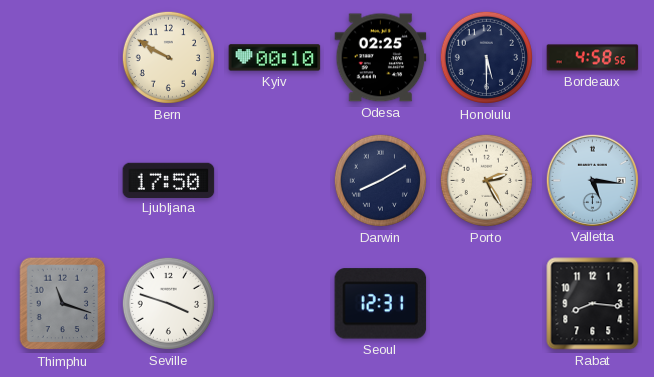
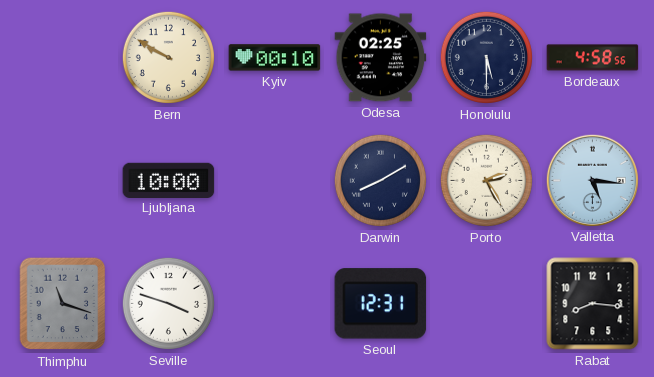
Ljubljana: 17:50 -> 10:00
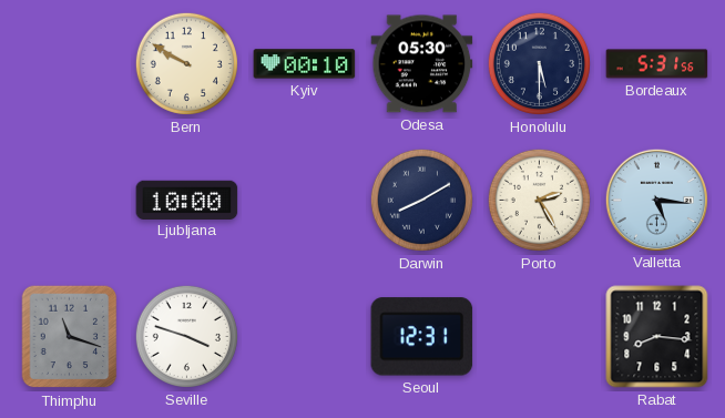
Odesa: 02:25 -> 05:30
Bordeaux: 4:58 -> 5:31
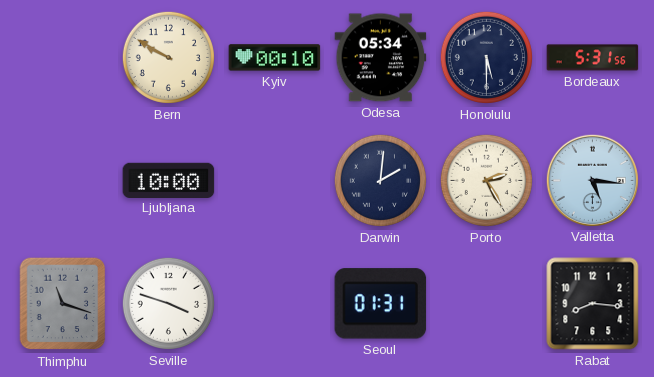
Odesa: 05:30 -> 05:34
Darwin: 8:10 -> 2:01
Seoul: 12:31 -> 01:31
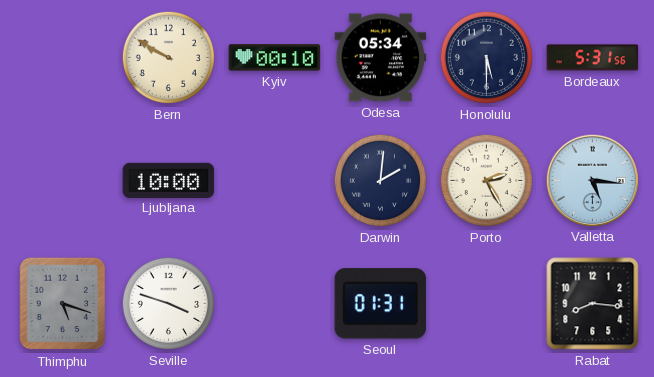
Thimphu: 11:18 -> 5:18
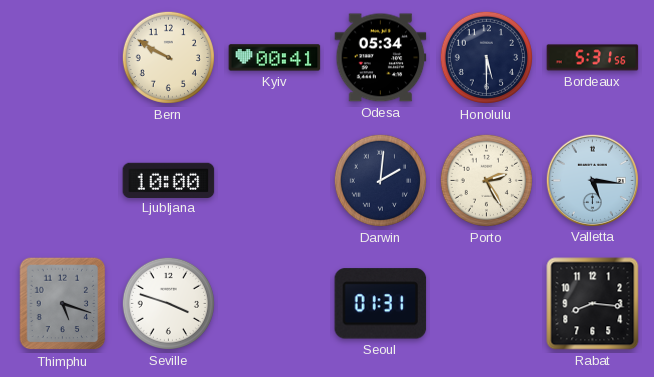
Kyiv: 00:10 -> 00:41
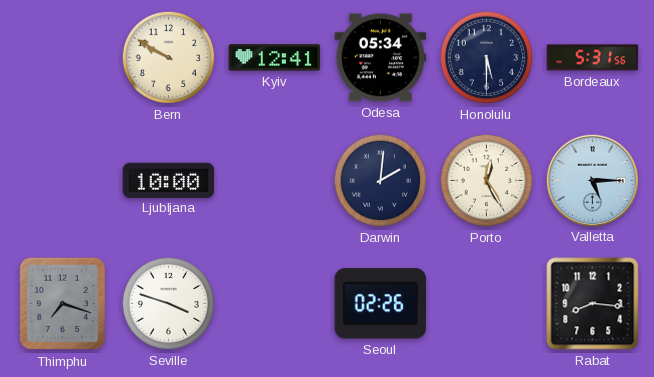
Kyiv: 00:41 -> 12:41
Porto: 2:25 -> 12:25
Valletta: 5:16 -> 5:15
Thimphu: 5:18 -> 7:18
Seoul: 01:31 -> 02:26
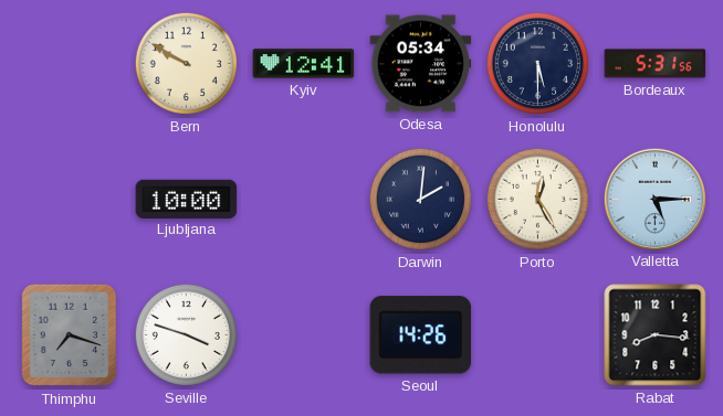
Seoul: 02:26 -> 14:26
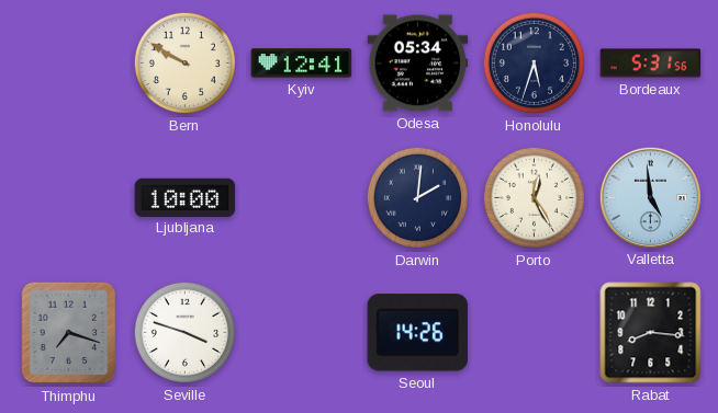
Honolulu: 5:30 -> 5:33
Valletta: 5:15 -> 4:59
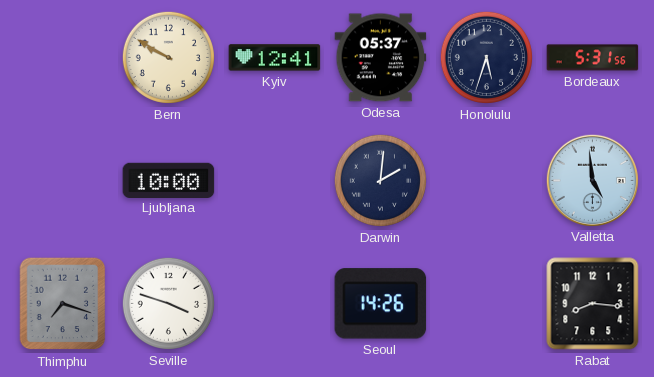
Odesa: 05:34 -> 05:37
Porto: 12:25 -> none
